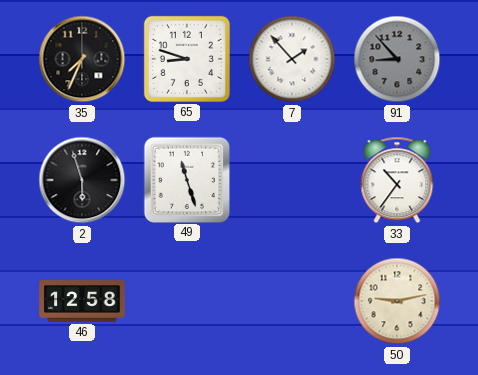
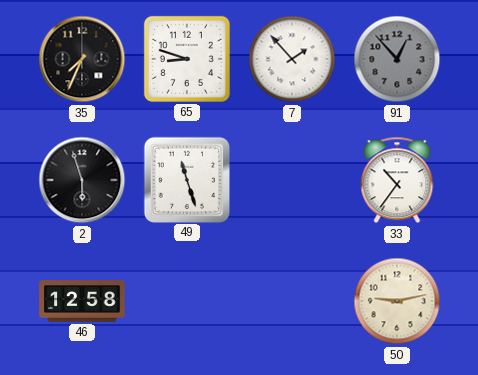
91: 8:53 -> 12:53
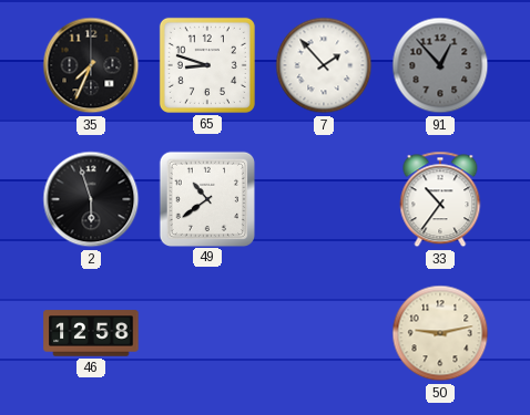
49: 11:27 -> 10:39
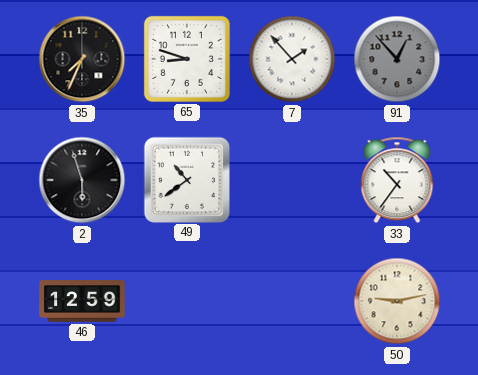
46: 12:58 -> 12:59
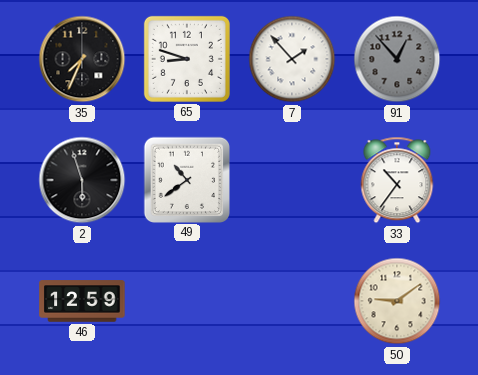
50: 9:13 -> 9:09
